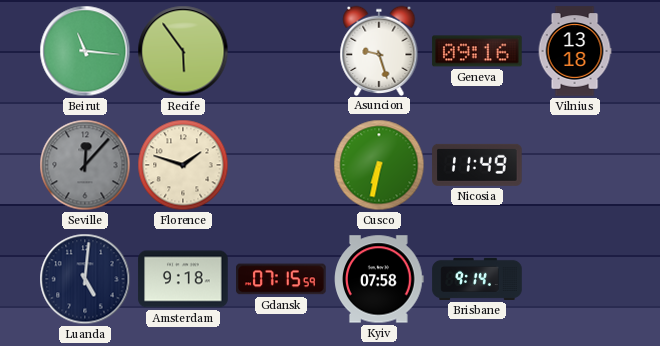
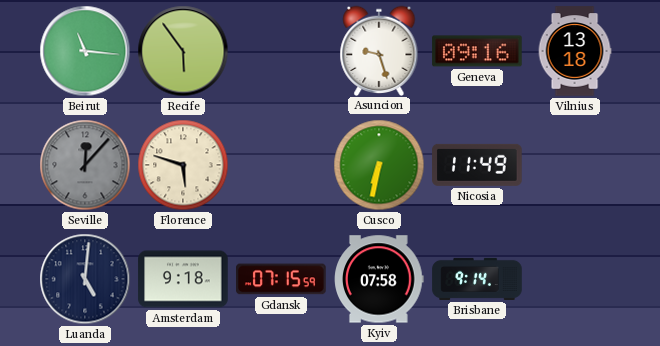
Florence: 1:48 -> 5:48
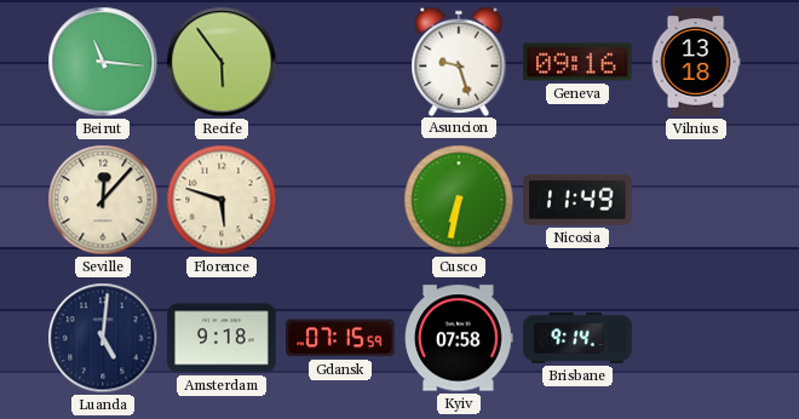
Seville dial: grey -> cream
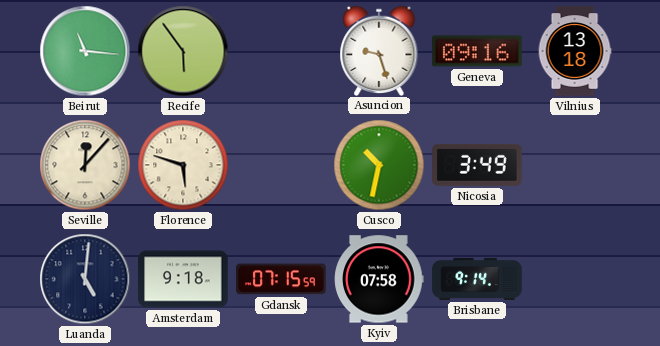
Cusco: 6:32 -> 10:32
Nicosia: 11:49 -> 3:49
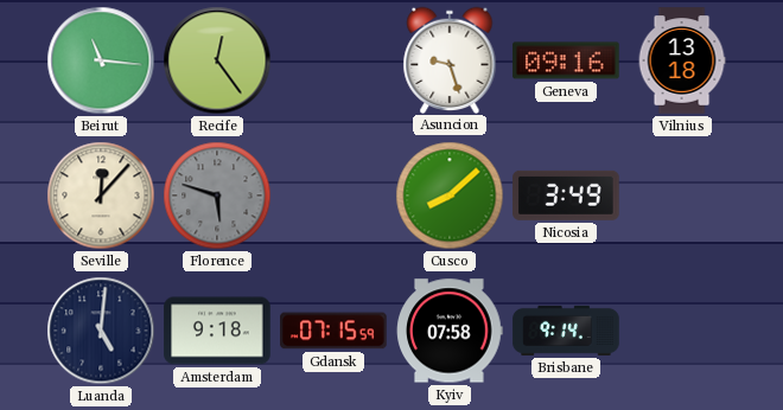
Recife: 5:54 -> 12:24
Florence dial: cream -> grey
Cusco: 10:32 -> 8:08
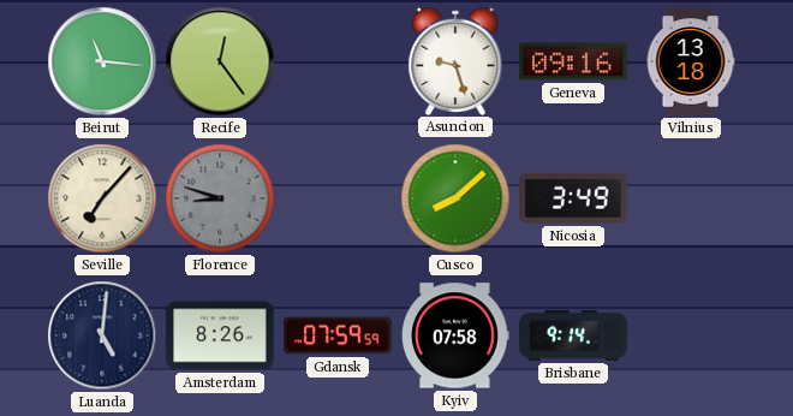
Seville: 12:07 -> 7:07
Florence: 5:48 -> 8:48
Amsterdam: 9:18 -> 8:26
Gdansk: 07:15 -> 07:59
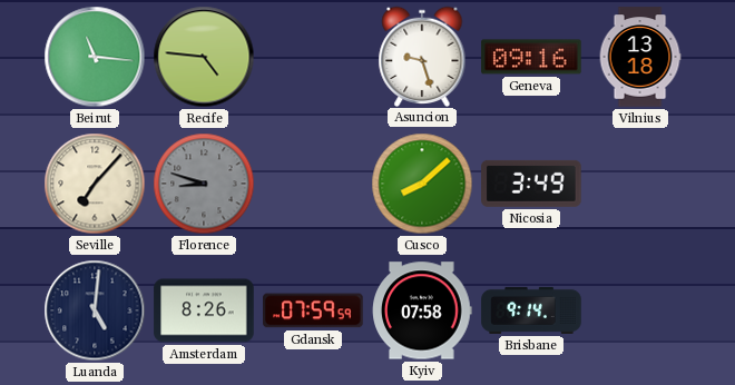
Recife: 12:24 -> 4:46
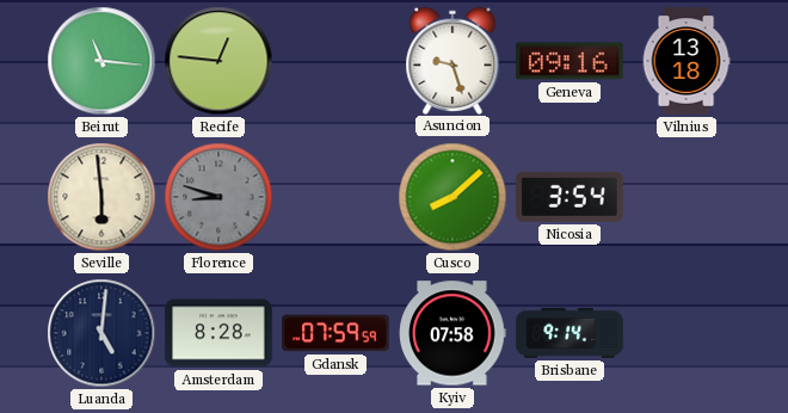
Recife: 4:46 -> 12:46
Seville: 7:07 -> 5:59
Nicosia: 3:49 -> 3:54
Amsterdam: 8:26 -> 8:28
